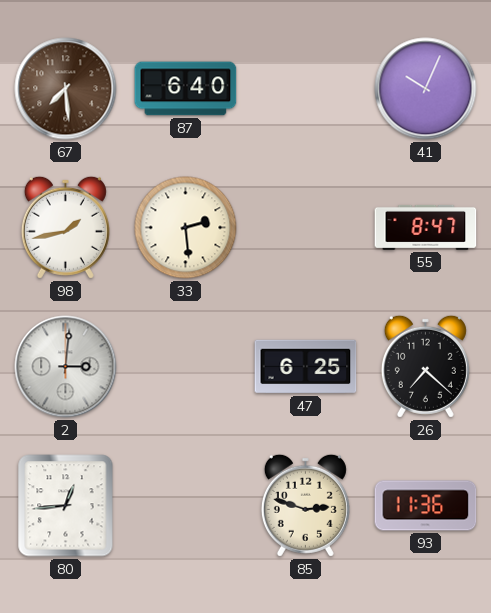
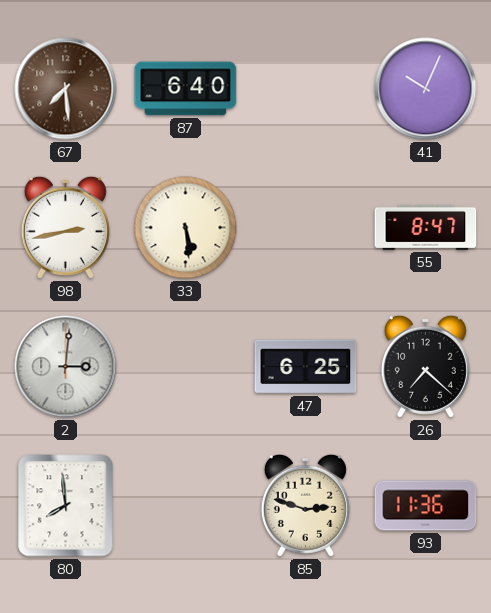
98: 1:43 -> 2:43
33: 2:29 -> 5:29
80: 12:44 -> 7:59
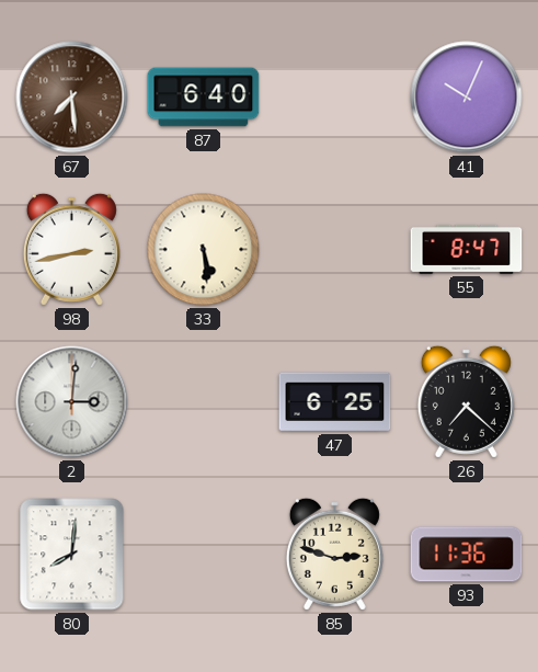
80: 7:59 -> 8:01
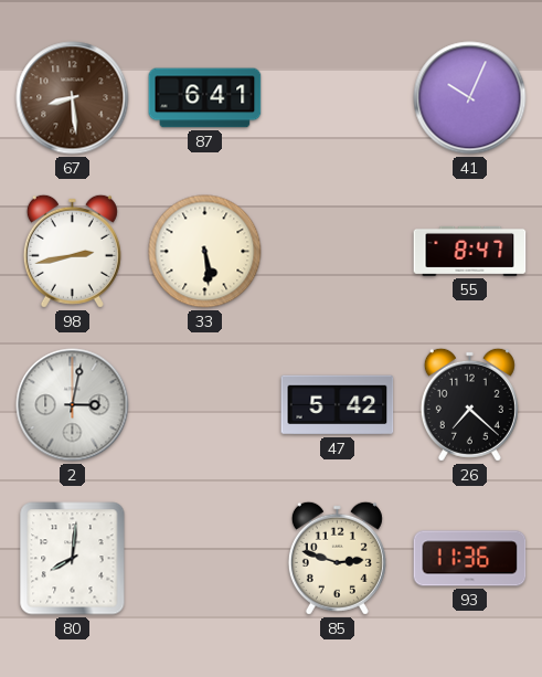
67: 7:29 -> 8:29
87: 6:40 -> 6:41
2: 3:01 -> 3:02
47: 6:25 -> 5:42
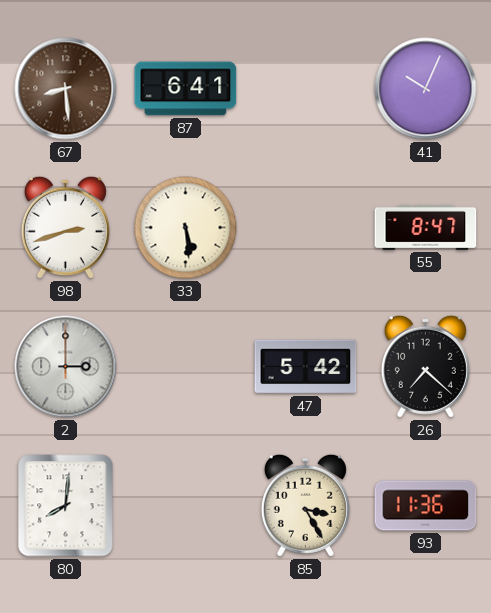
98: 2:43 -> 2:42
2: 3:02 -> 3:00
85: 2:48 -> 3:25
